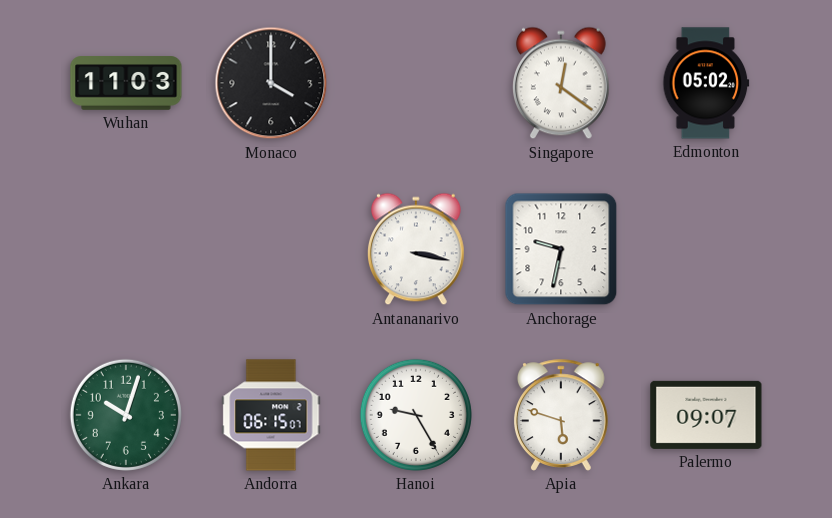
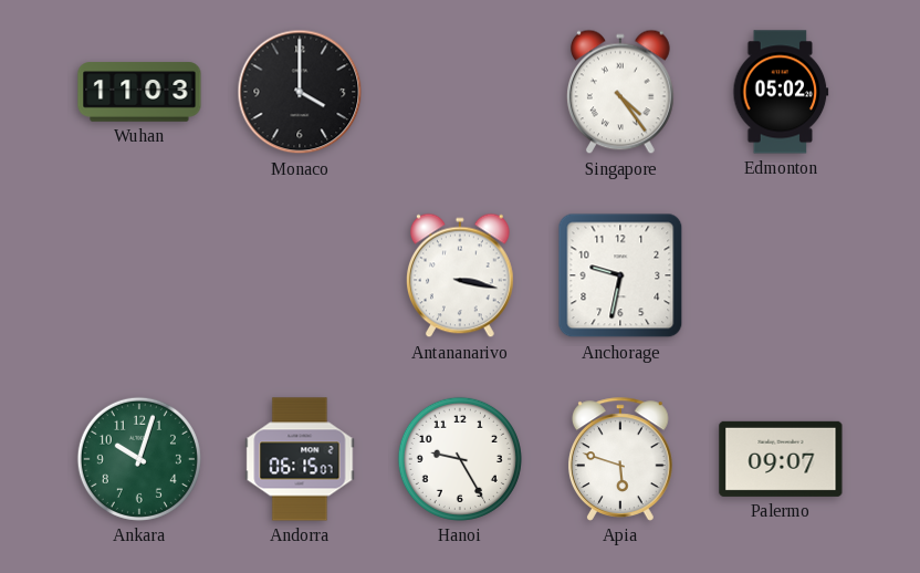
Singapore: 12:21 -> 4:24
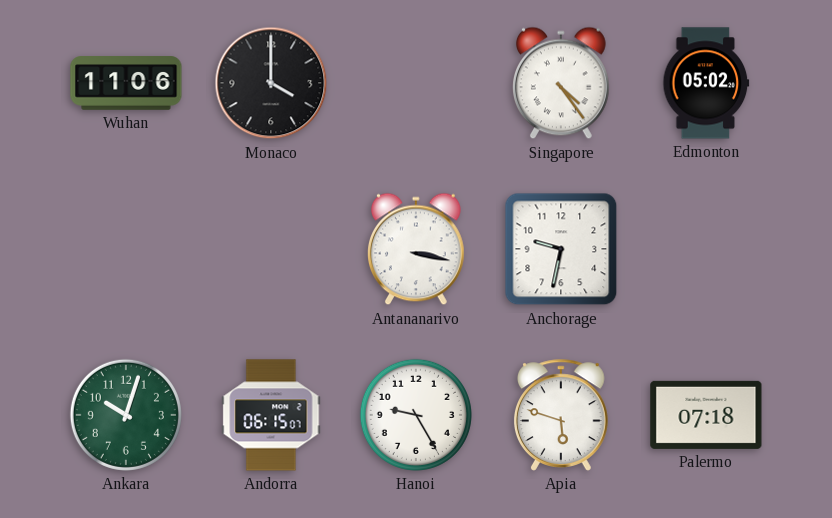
Wuhan: 11:03 -> 11:06
Palermo: 09:07 -> 07:18
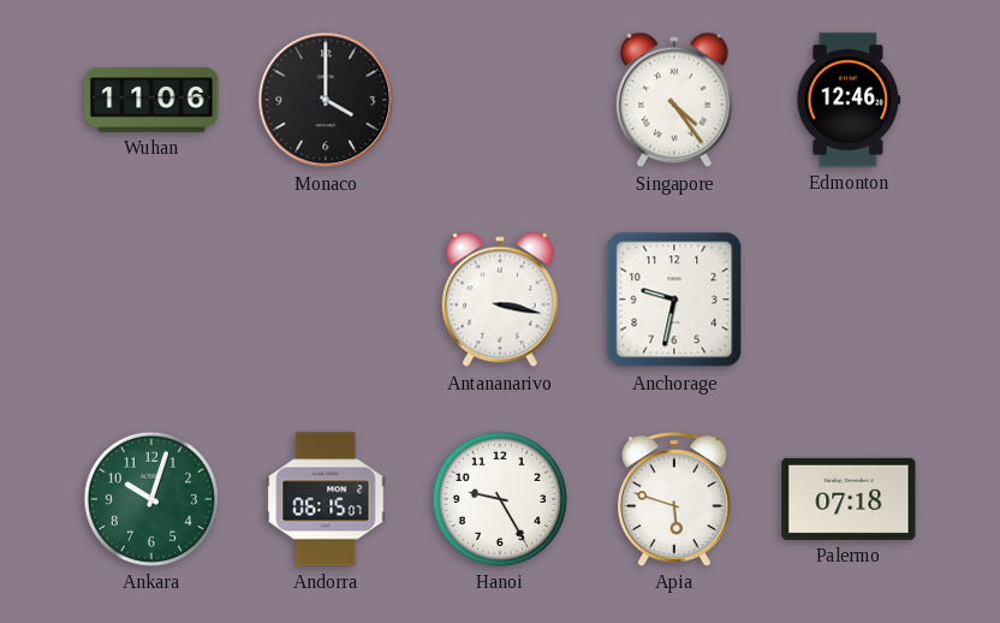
Edmonton: 05:02 -> 12:46
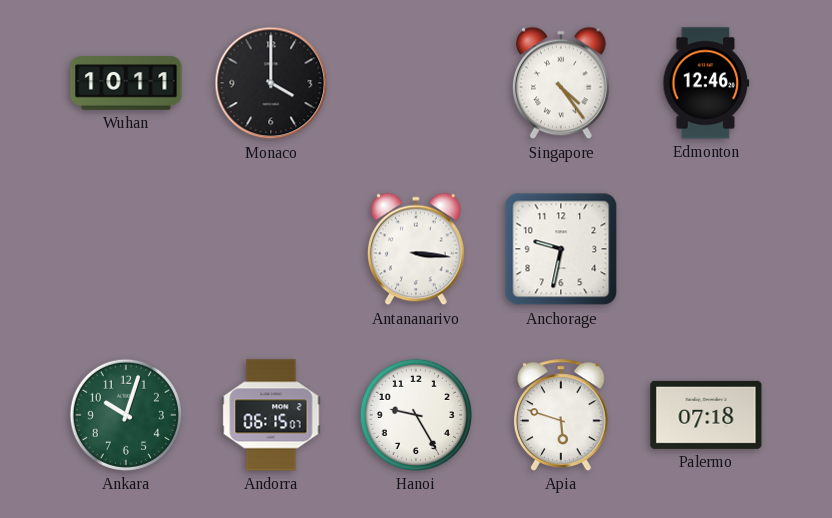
Wuhan: 11:06 -> 10:11
Antananarivo: 3:17 -> 3:16
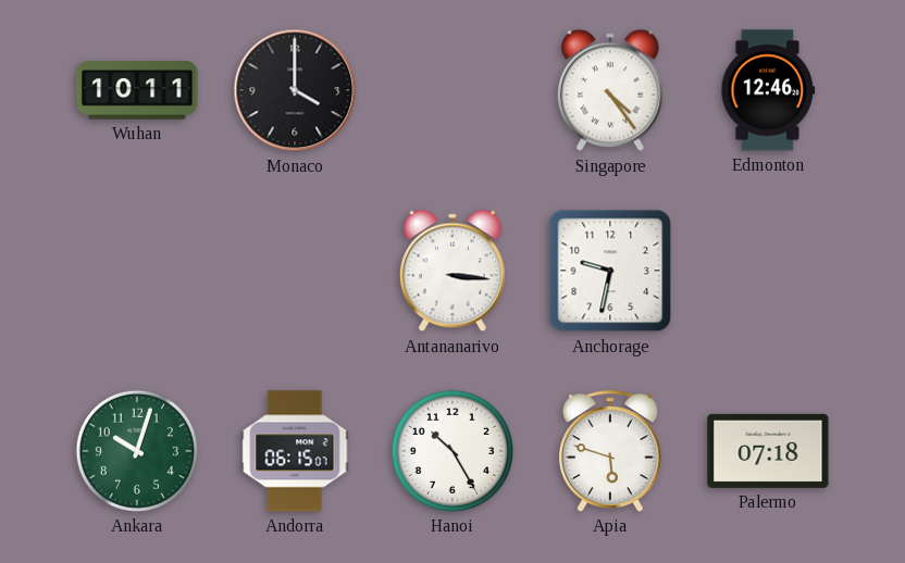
Hanoi: 9:25 -> 10:25
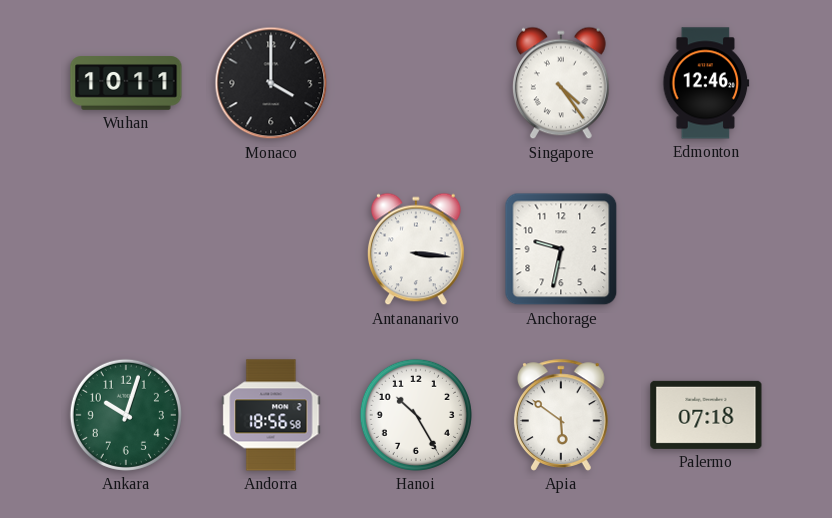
Andorra: 06:15 -> 18:56
Apia: 5:48 -> 5:51
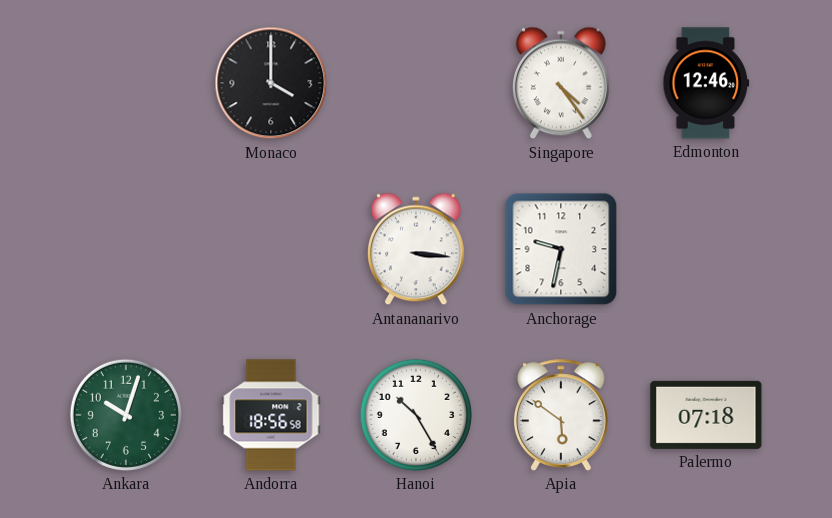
Wuhan: 10:11 -> none
